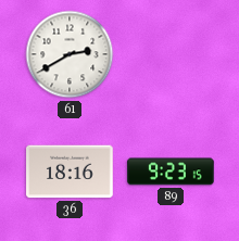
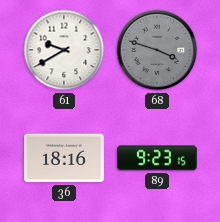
61: 2:40 -> 9:40
68: none -> 3:48
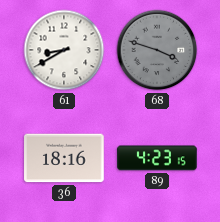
61: 9:40 -> 8:40
89: 9:23 -> 4:23
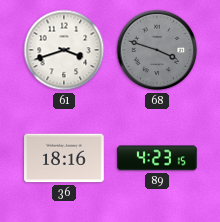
61: 8:40 -> 3:42
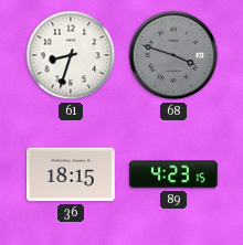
61: 3:42 -> 8:33
36: 18:16 -> 18:15
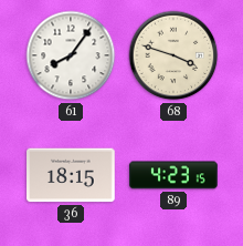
61: 8:33 -> 8:06
68 dial: grey -> cream
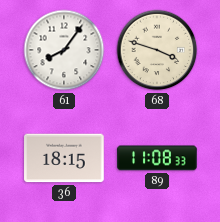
89: 4:23 -> 11:08
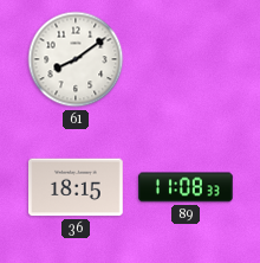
61: 8:06 -> 8:09
68: 3:48 -> none
